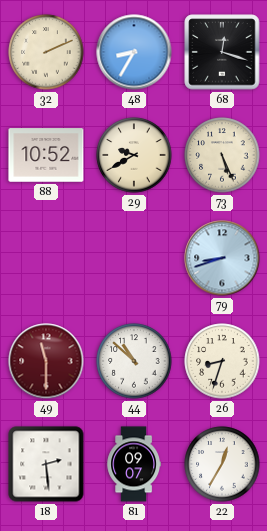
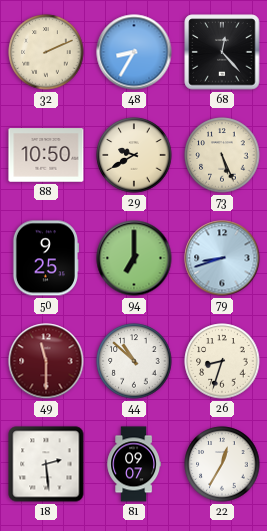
68: 12:18 -> 12:23
88: 10:52 -> 10:50
50: none -> 9:25
94: none -> 7:00
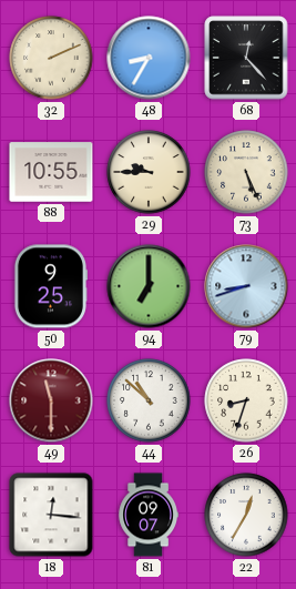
88: 10:50 -> 10:55
29: 9:40 -> 9:45
18: 2:29 -> 12:16
